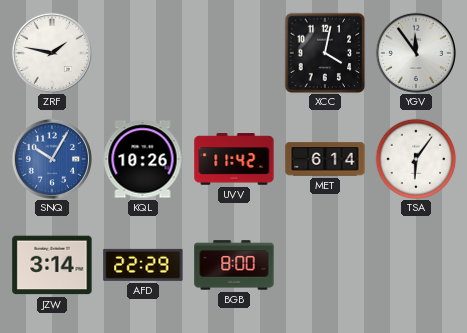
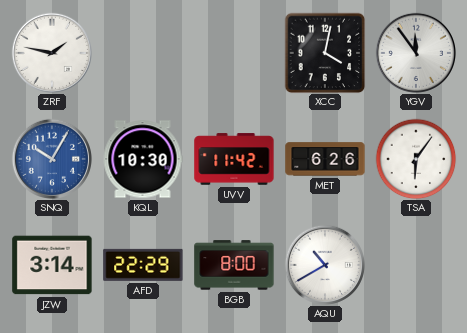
KQL: 10:26 -> 10:30
MET: 6:14 -> 6:26
AQU: none -> 10:40
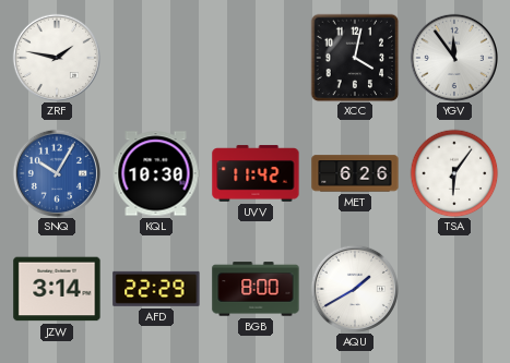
AQU: 10:40 -> 1:40
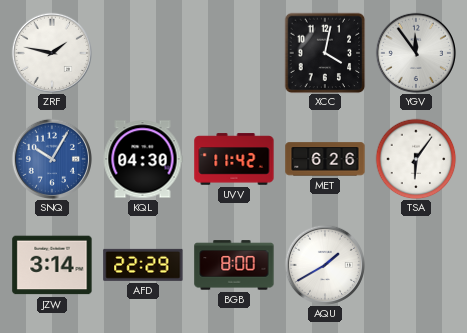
KQL: 10:30 -> 04:30
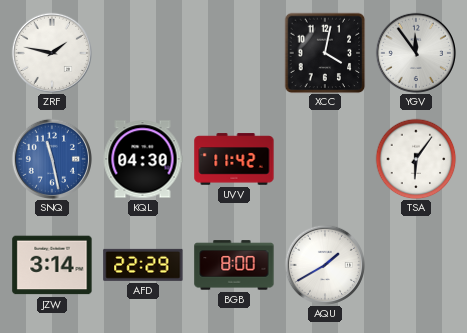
SNQ: 10:05 -> 11:28
MET: 6:26 -> none
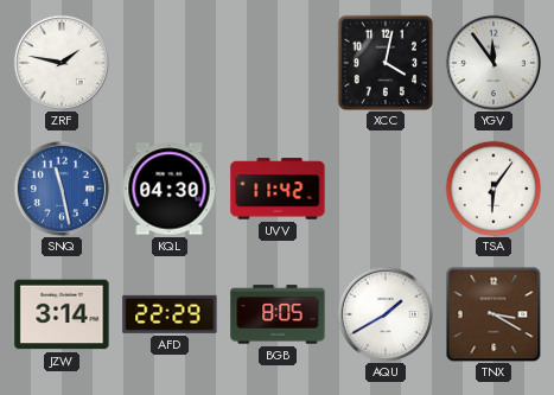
BGB: 8:00 -> 8:05
TNX: none -> 3:20
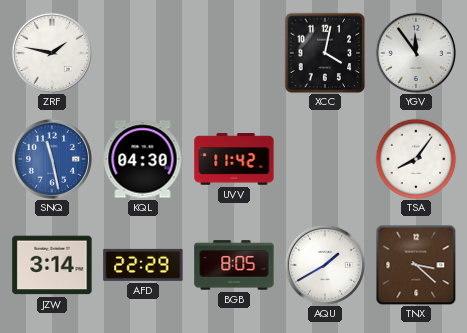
TSA: 6:06 -> 8:06
TNX: 3:20 -> 3:22
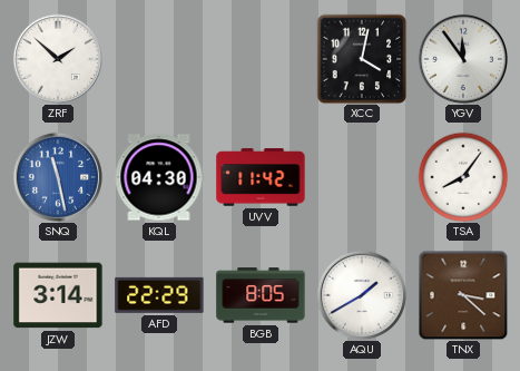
ZRF: 1:47 -> 1:52
